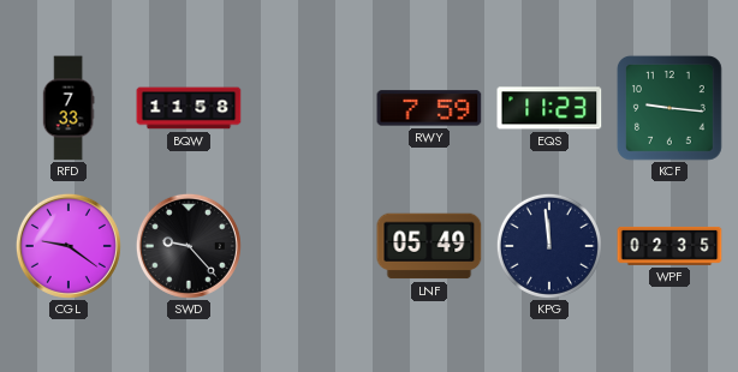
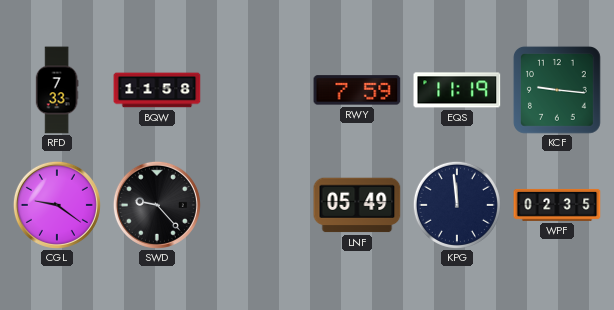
EQS: 11:23 -> 11:19
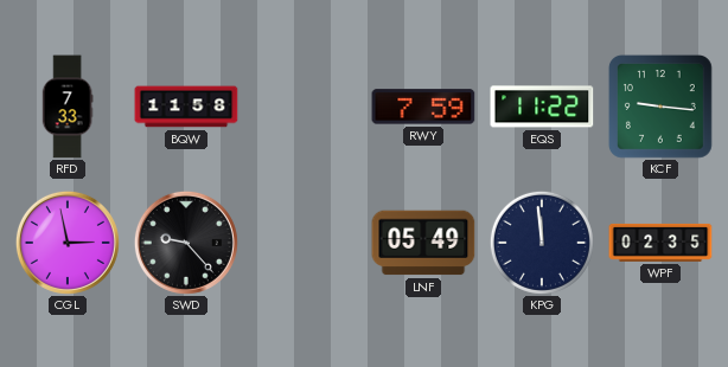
EQS: 11:19 -> 11:22
CGL: 9:21 -> 2:58
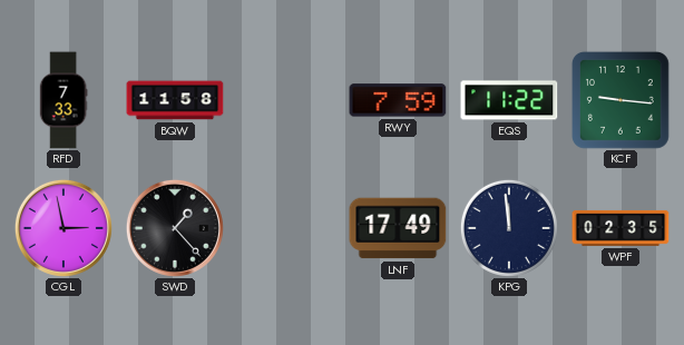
SWD: 9:23 -> 1:23
LNF: 05:49 -> 17:49
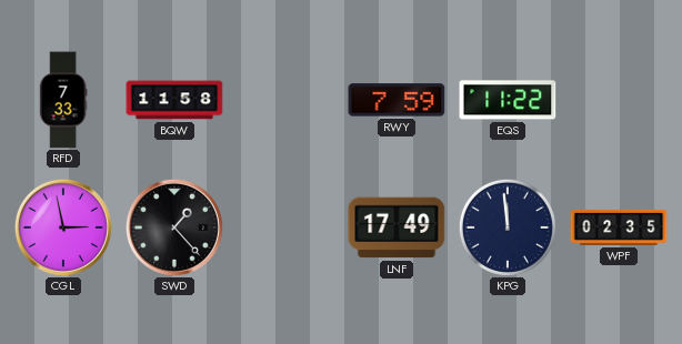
KCF: 9:16 -> none
